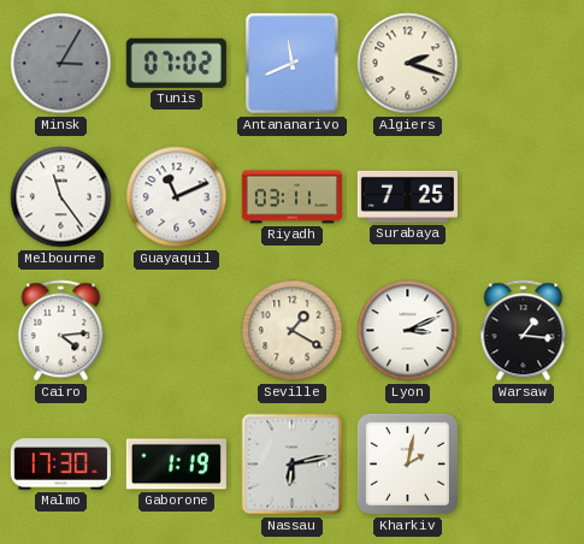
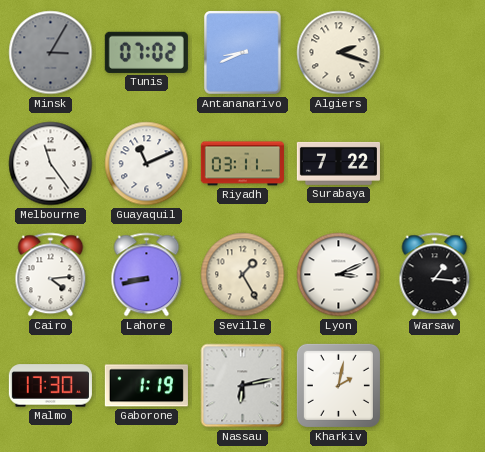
Antananarivo: 11:41 -> 8:41
Surabaya: 7:25 -> 7:22
Lahore: none -> 8:43
Seville: 1:20 -> 1:25
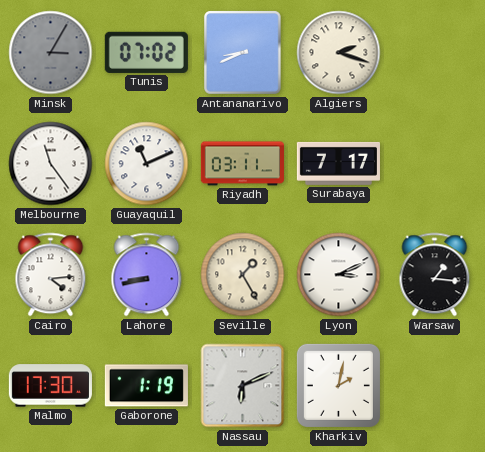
Surabaya: 7:22 -> 7:17
Nassau: 6:13 -> 6:11
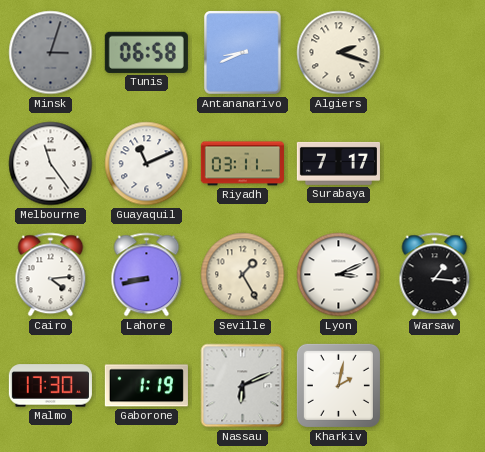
Minsk: 3:05 -> 3:03
Tunis: 07:02 -> 06:58
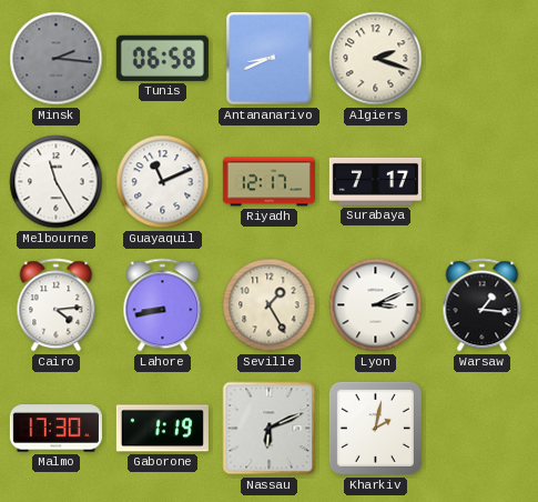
Minsk: 3:03 -> 2:16
Melbourne: 11:24 -> 11:25
Riyadh: 03:11 -> 12:17
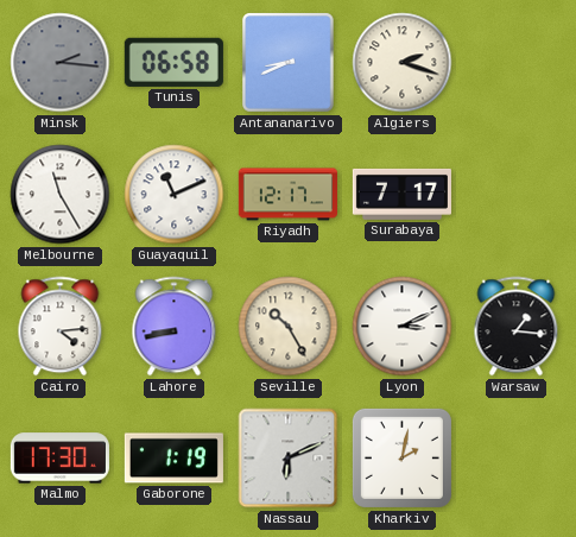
Seville: 1:25 -> 10:25
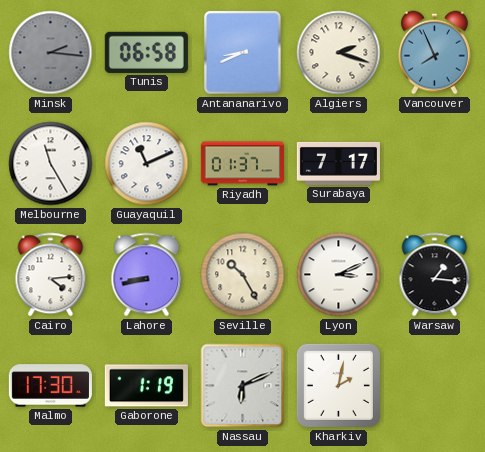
Vancouver: none -> 7:56
Riyadh: 12:17 -> 01:37
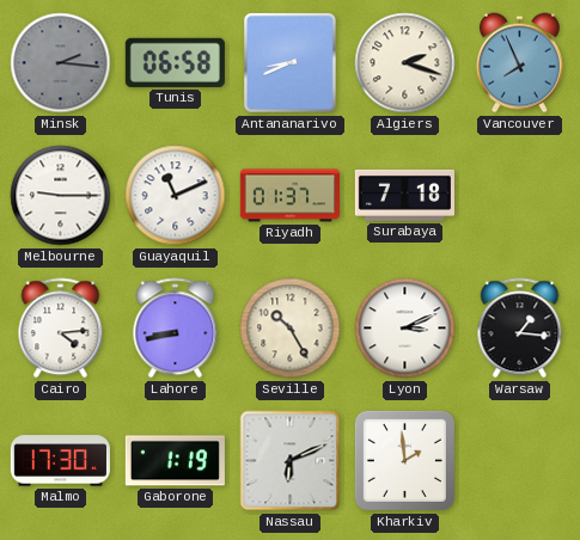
Melbourne: 11:25 -> 9:15
Surabaya: 7:17 -> 7:18
Kharkiv: 2:02 -> 1:59
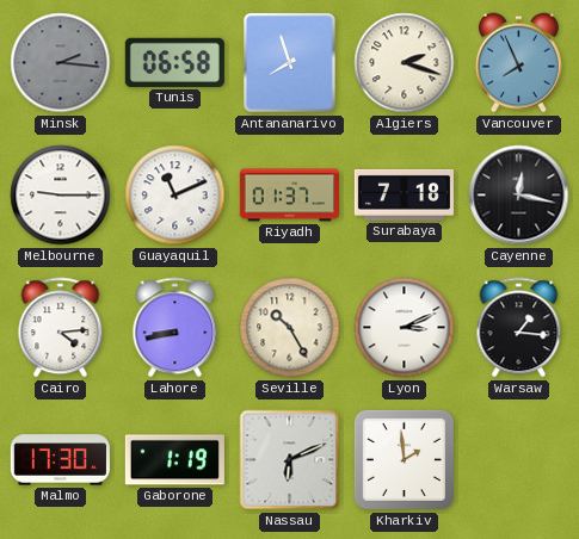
Antananarivo: 8:41 -> 7:57
Cayenne: none -> 12:17
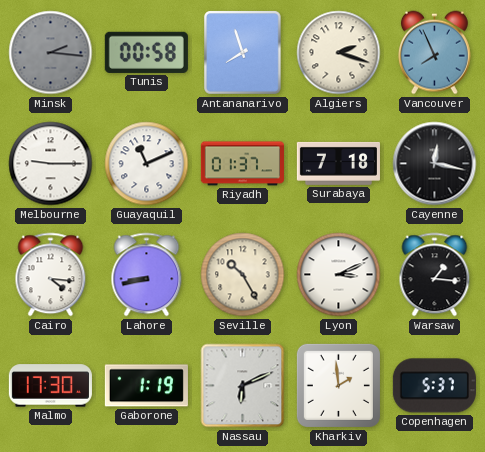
Tunis: 06:58 -> 00:58
Cairo: 4:14 -> 4:16
Copenhagen: none -> 5:37
